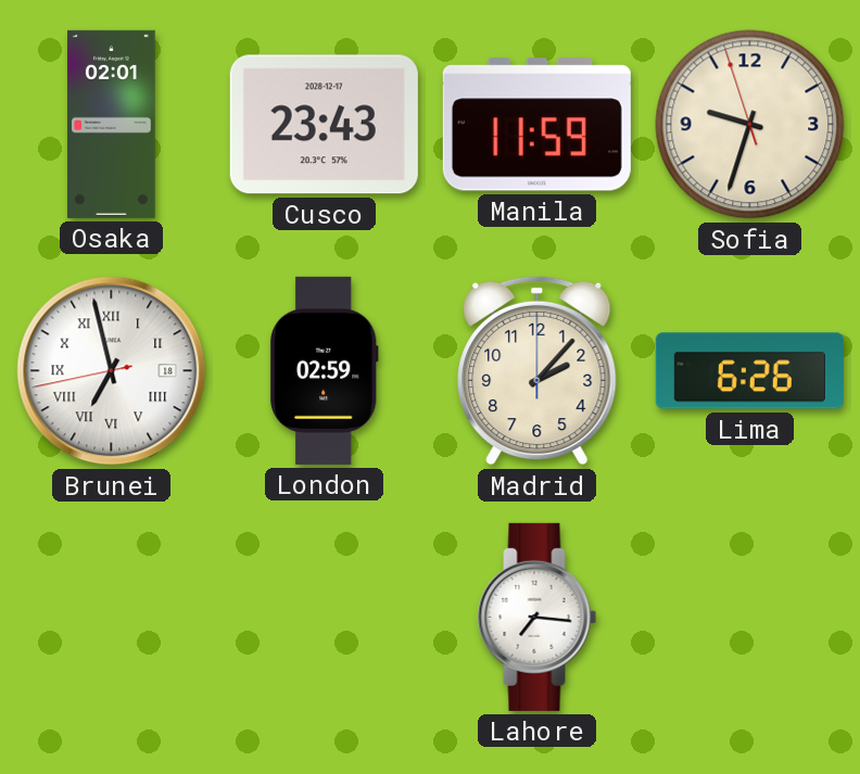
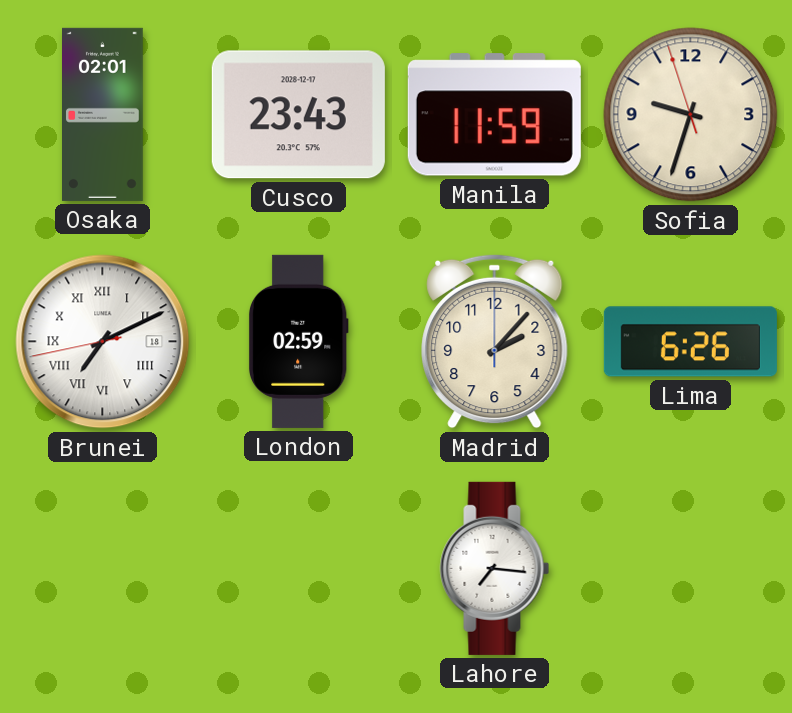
Brunei: 6:57 -> 7:10
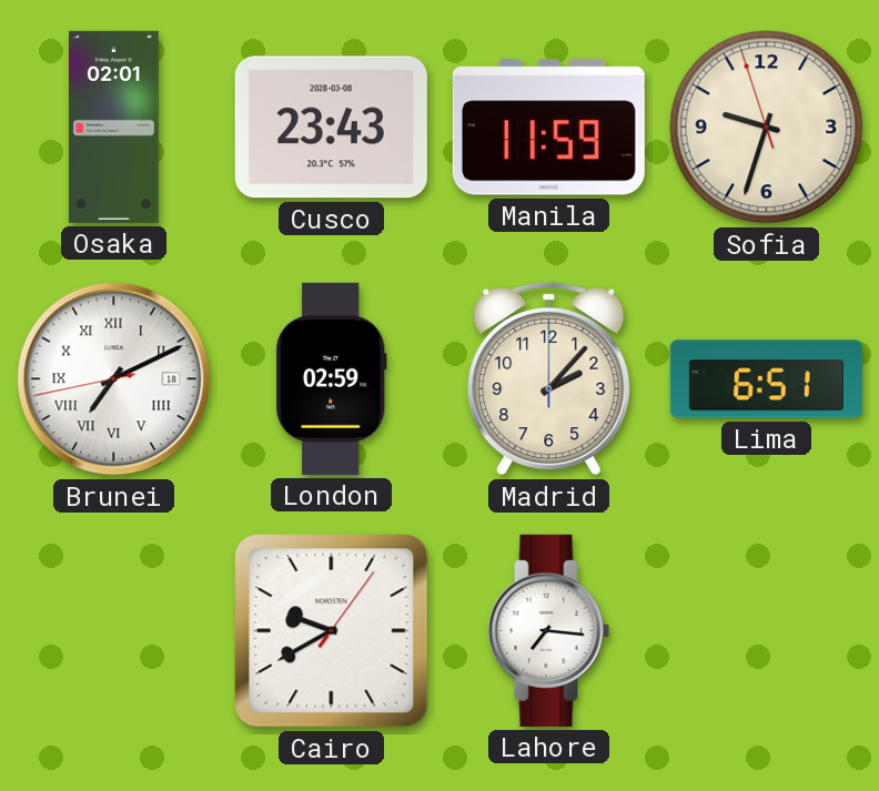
Cusco date: 2028-12-17 -> 2028-03-08
Lima: 6:26 -> 6:51
Cairo: none -> 9:40
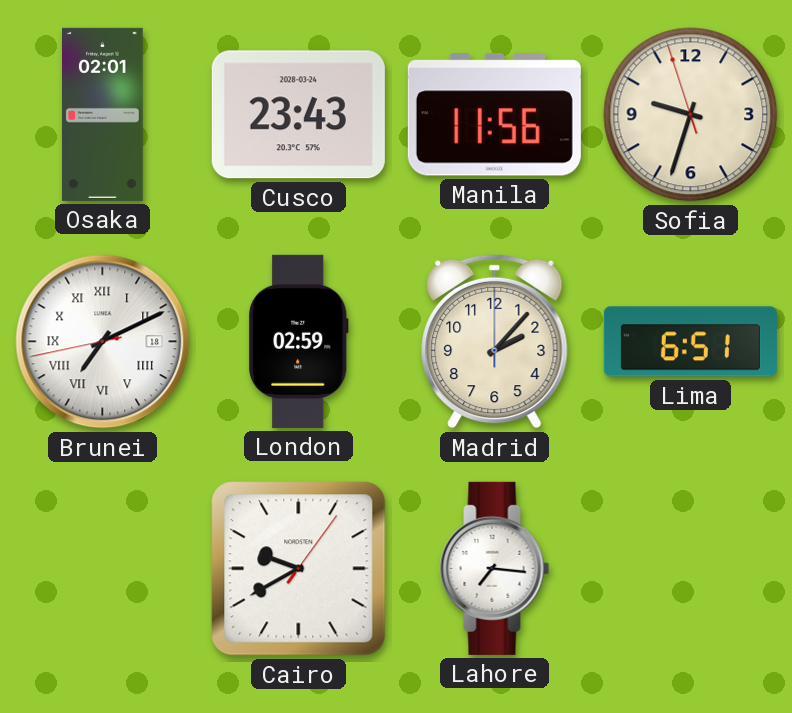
Cusco date: 2028-03-08 -> 2028-03-24
Manila: 11:59 -> 11:56
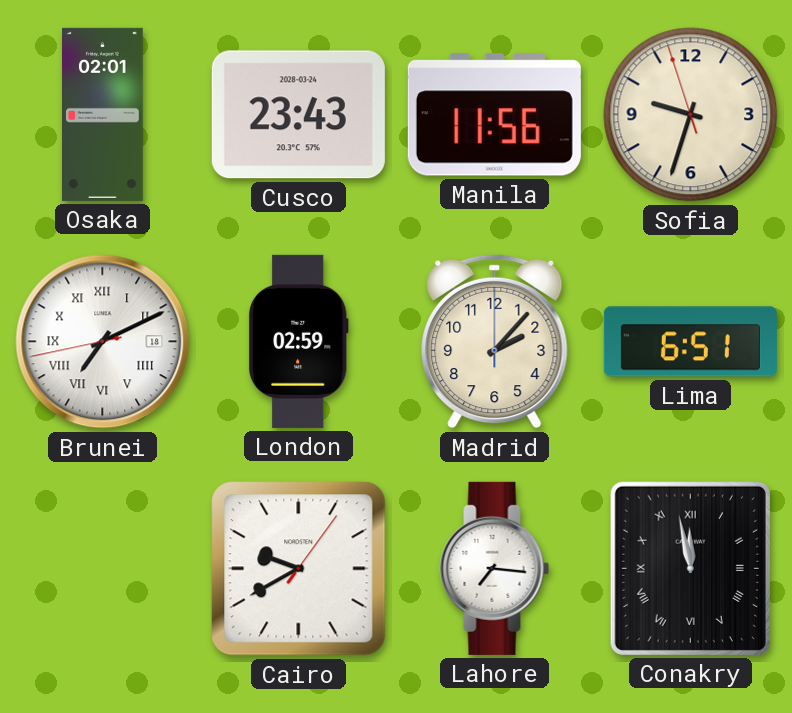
Conakry: none -> 11:58
